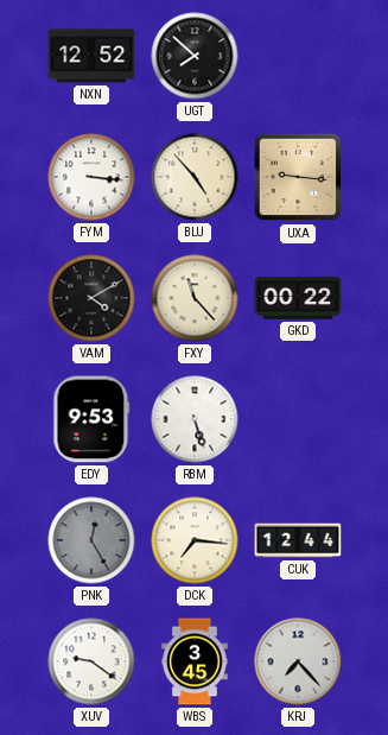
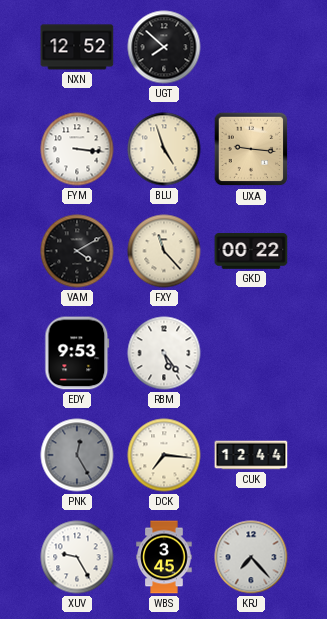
BLU: 4:53 -> 4:57
RBM: 5:27 -> 5:24
XUV: 9:21 -> 9:25
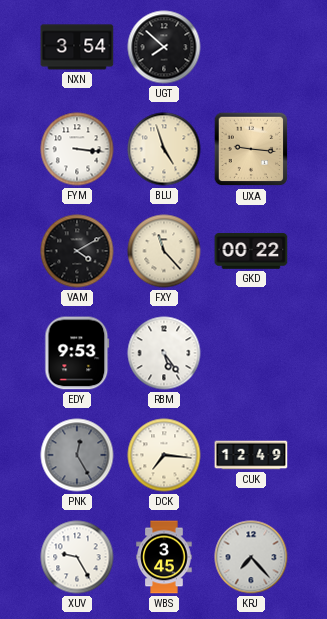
NXN: 12:52 -> 3:54
CUK: 12:44 -> 12:49
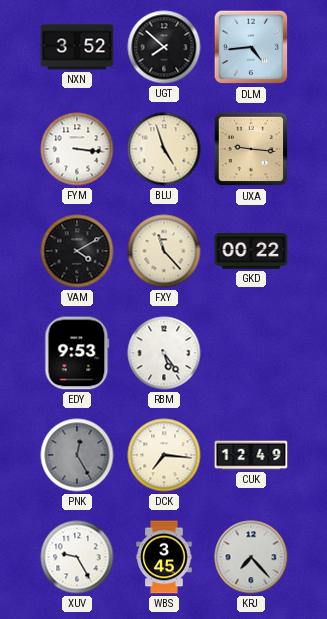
NXN: 3:54 -> 3:52
DLM: none -> 4:44
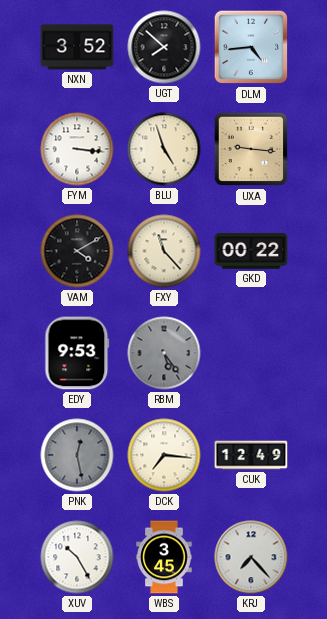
RBM dial: white -> grey
PNK: 12:25 -> 12:28
XUV: 9:25 -> 10:25
